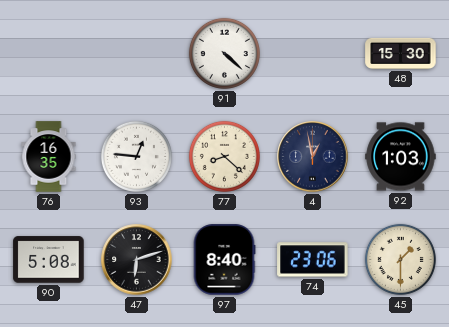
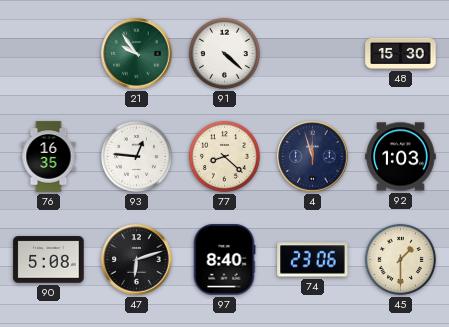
21: none -> 9:54
4: 12:58 -> 11:57
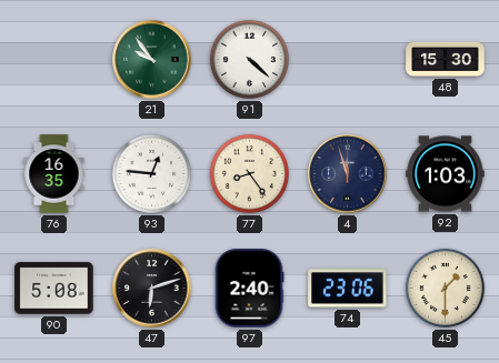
77: 8:22 -> 8:24
97: 8:40 -> 2:40
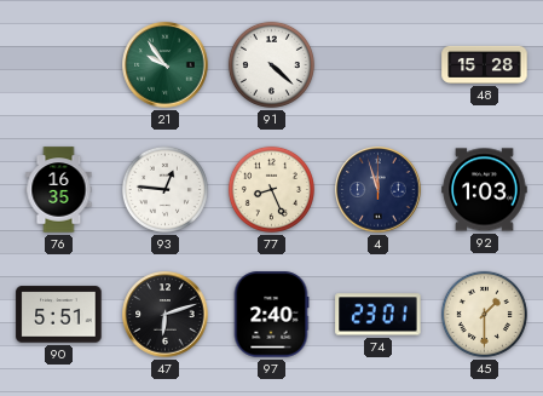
48: 15:30 -> 15:28
77: 8:24 -> 8:26
90: 5:08 -> 5:51
74: 23:06 -> 23:01
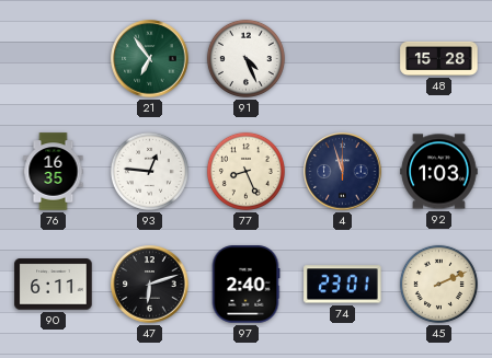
21: 9:54 -> 6:54
91: 4:22 -> 4:26
90: 5:51 -> 6:11
45: 1:30 -> 2:11
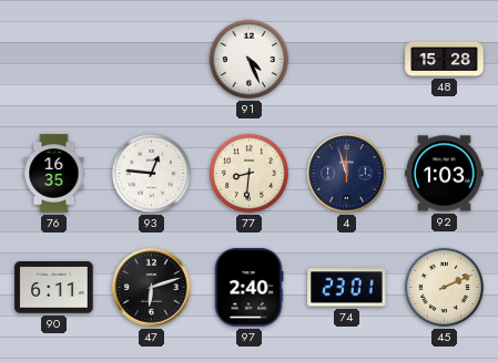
21: 6:54 -> none
77: 8:26 -> 8:31
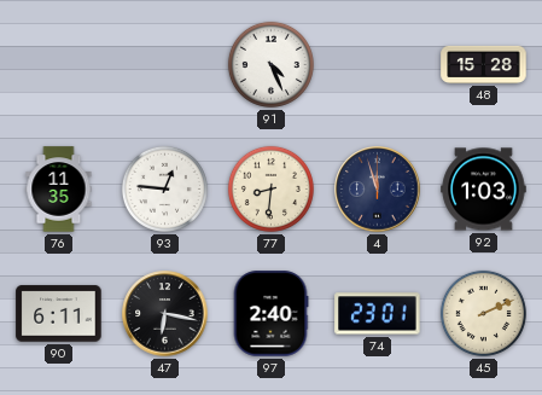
76: 16:35 -> 11:35
47: 6:12 -> 6:17
